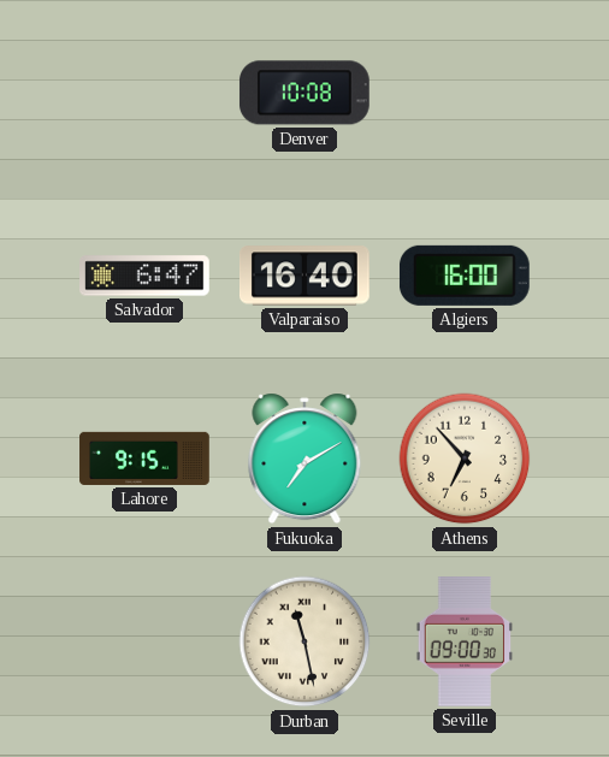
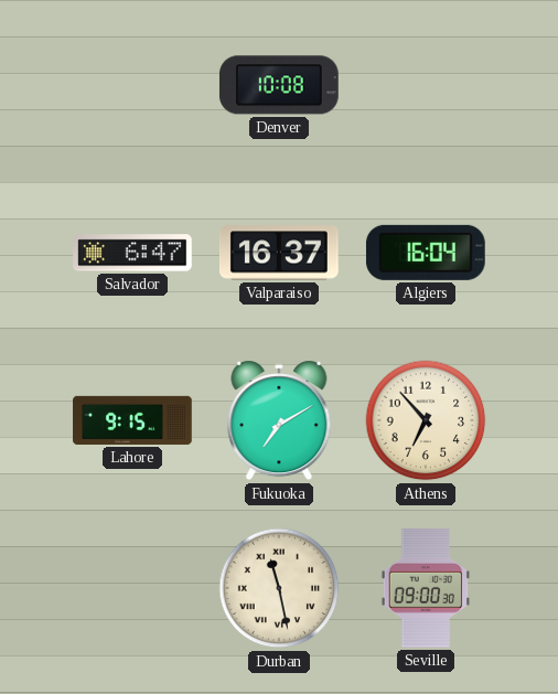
Valparaiso: 16:40 -> 16:37
Algiers: 16:00 -> 16:04
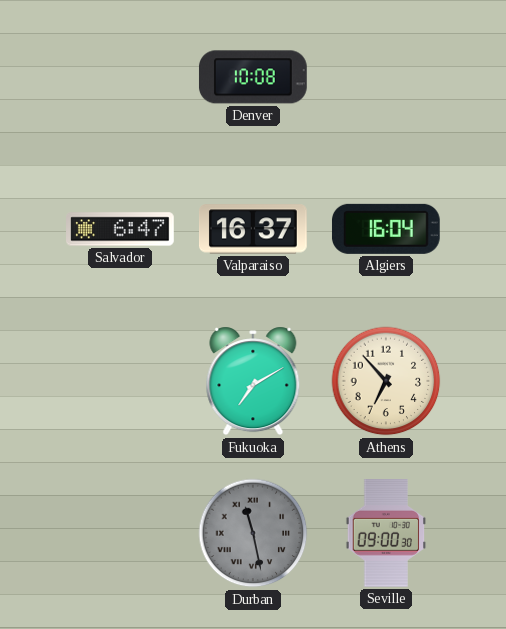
Lahore: 9:15 -> none
Durban dial: cream -> grey
